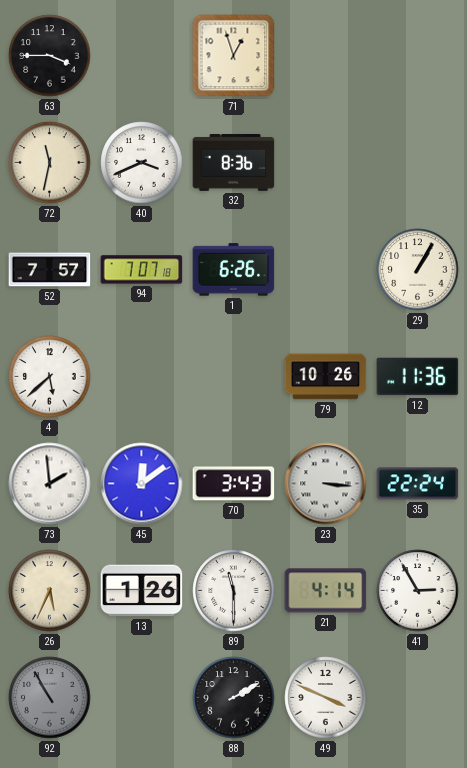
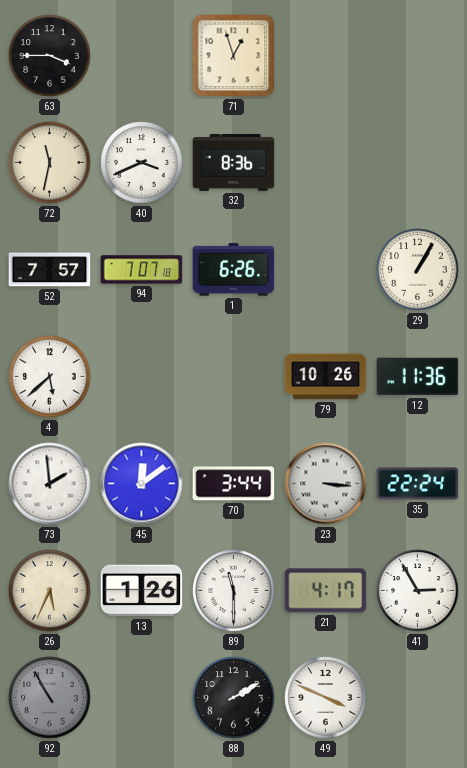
70: 3:43 -> 3:44
21: 4:14 -> 4:17
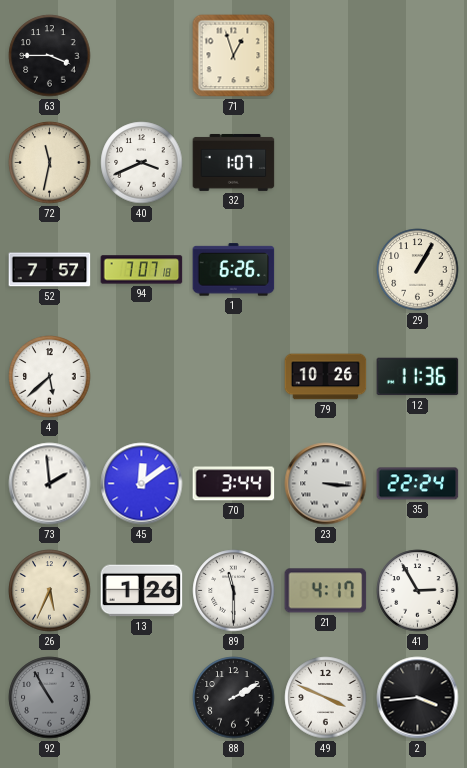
32: 8:36 -> 1:07
2: none -> 3:44
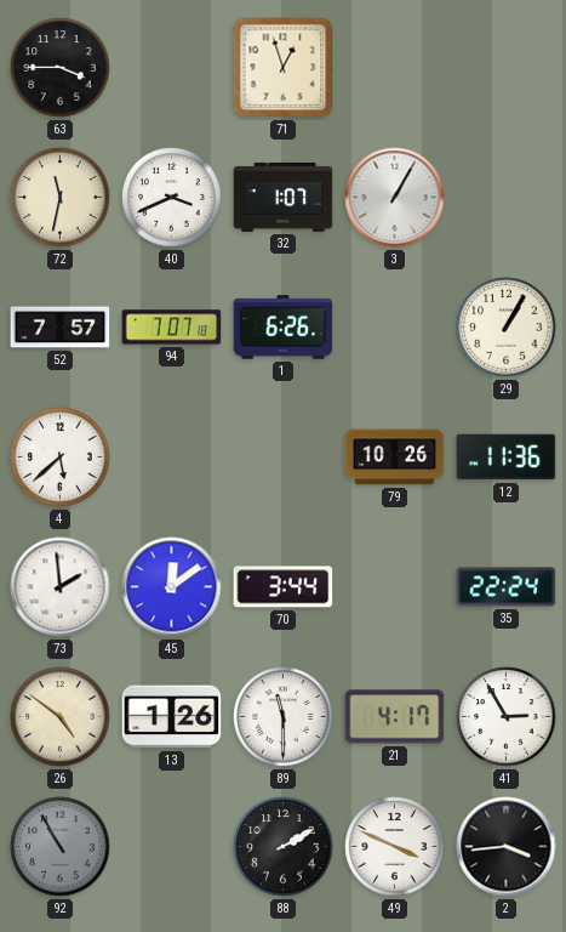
3: none -> 1:05
23: 3:16 -> none
26: 5:34 -> 4:51
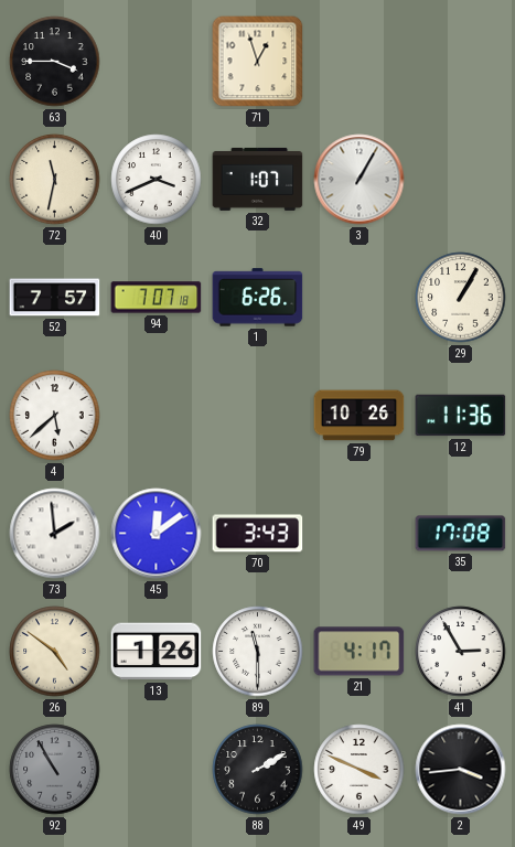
70: 3:44 -> 3:43
35: 22:24 -> 17:08
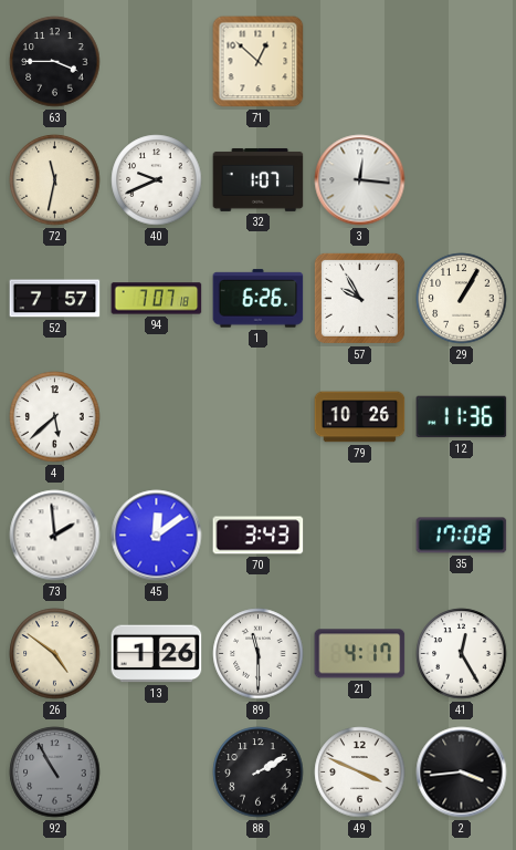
71: 12:57 -> 12:52
40: 3:41 -> 9:41
3: 1:05 -> 12:16
57: none -> 9:55
41: 2:55 -> 12:25
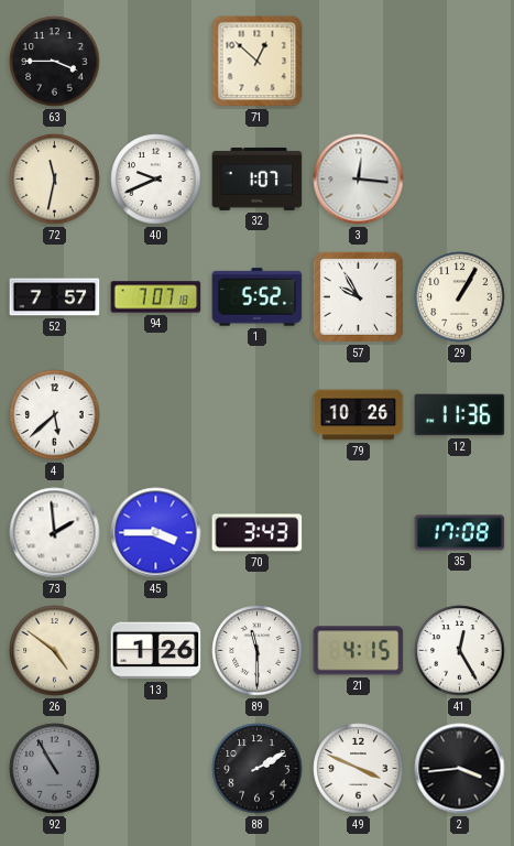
1: 6:26 -> 5:52
45: 12:09 -> 3:45
21: 4:17 -> 4:15
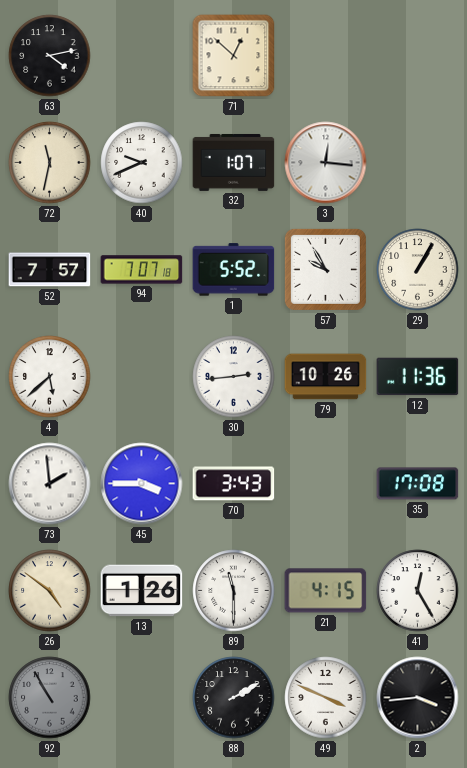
63: 3:45 -> 4:13
30: none -> 2:44
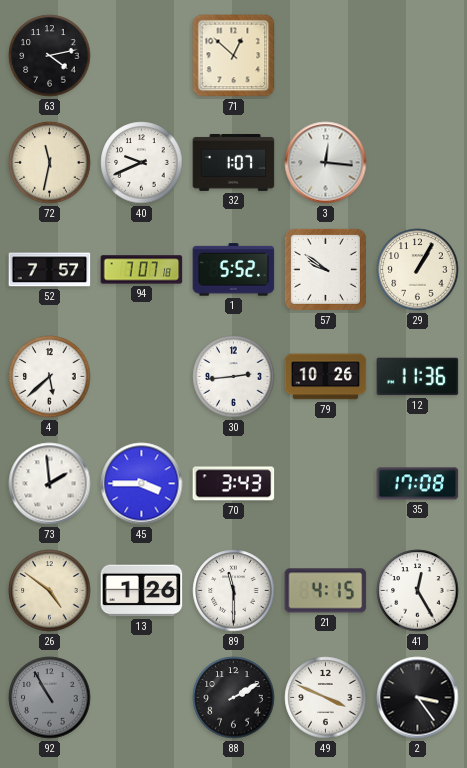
57: 9:55 -> 9:51
2: 3:44 -> 3:24
